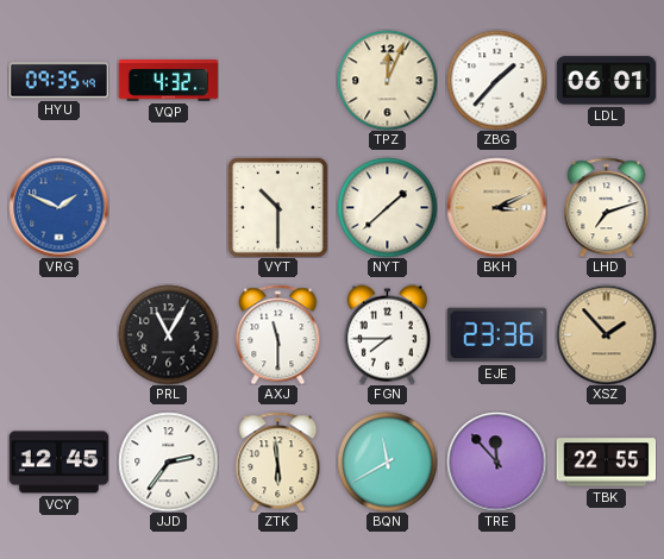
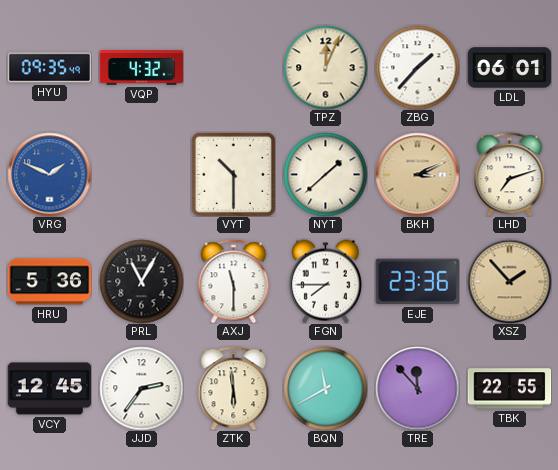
HRU: none -> 5:36
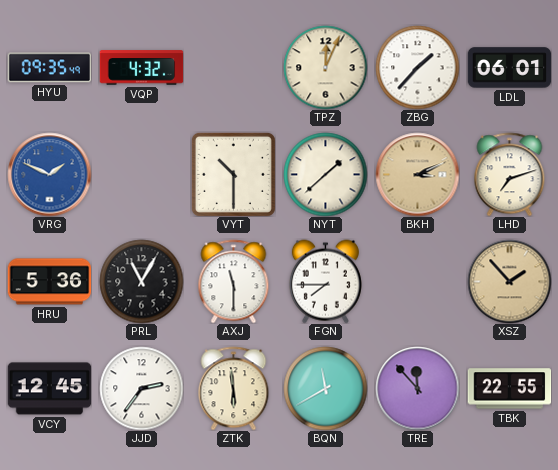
EJE: 23:36 -> none
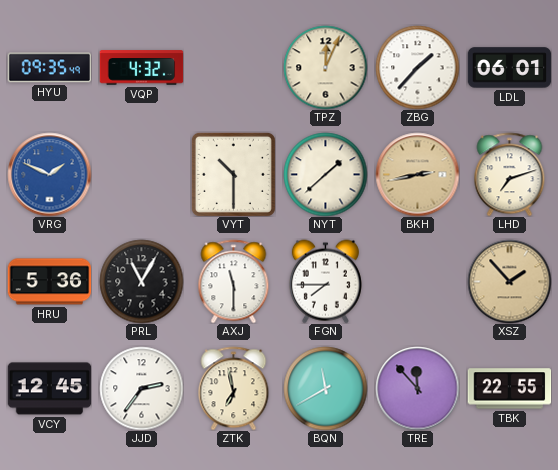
BKH: 3:11 -> 2:43
ZTK: 5:59 -> 6:58
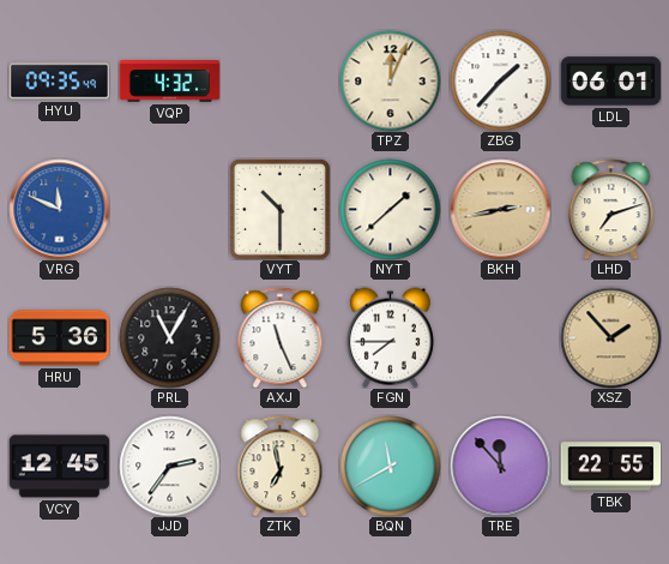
VRG: 1:49 -> 11:49
AXJ: 11:30 -> 11:26
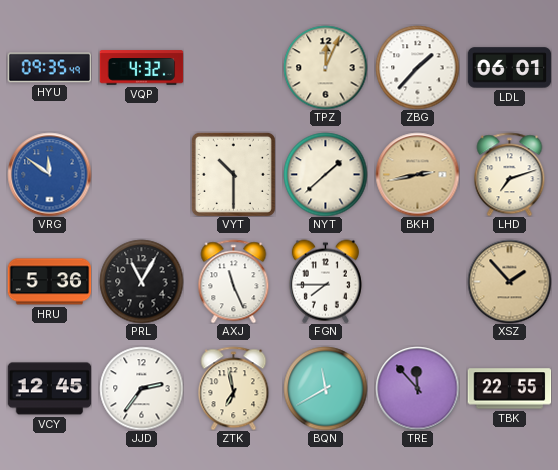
VRG: 11:49 -> 11:51
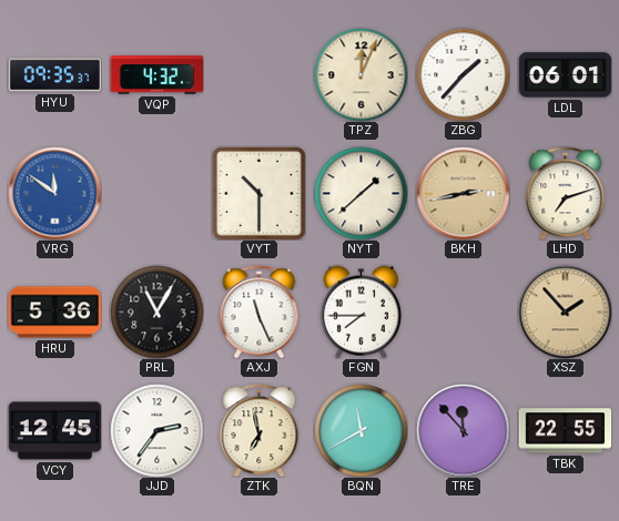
HYU: 09:35:49 -> 09:35:37
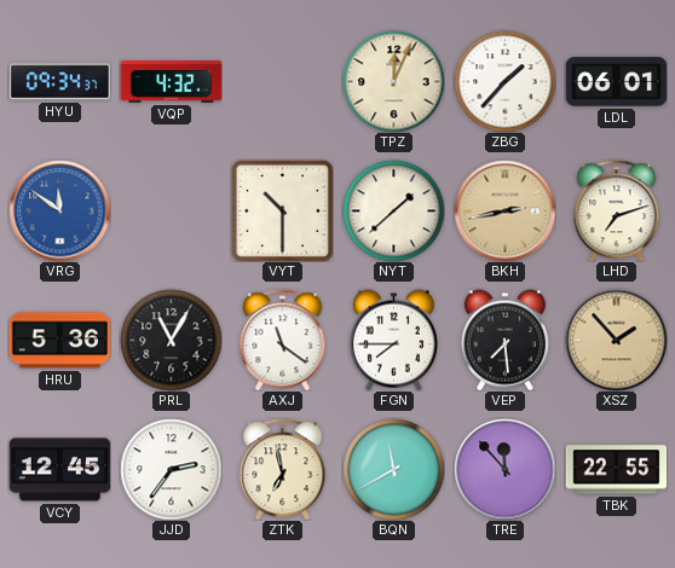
HYU: 09:35 -> 09:34
AXJ: 11:26 -> 11:21
VEP: none -> 7:29
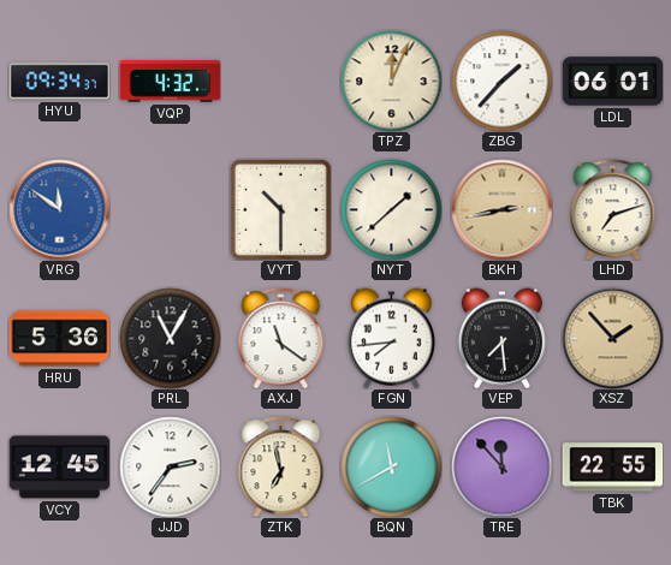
FGN: 7:45 -> 7:44
